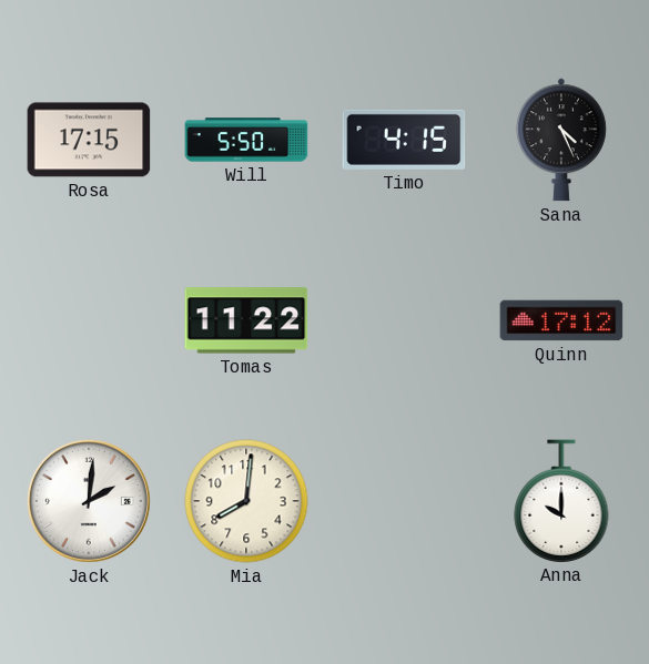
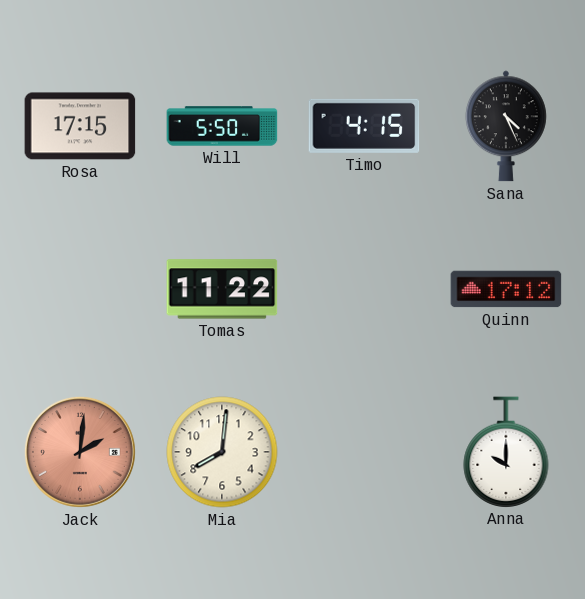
Jack dial: white -> salmon
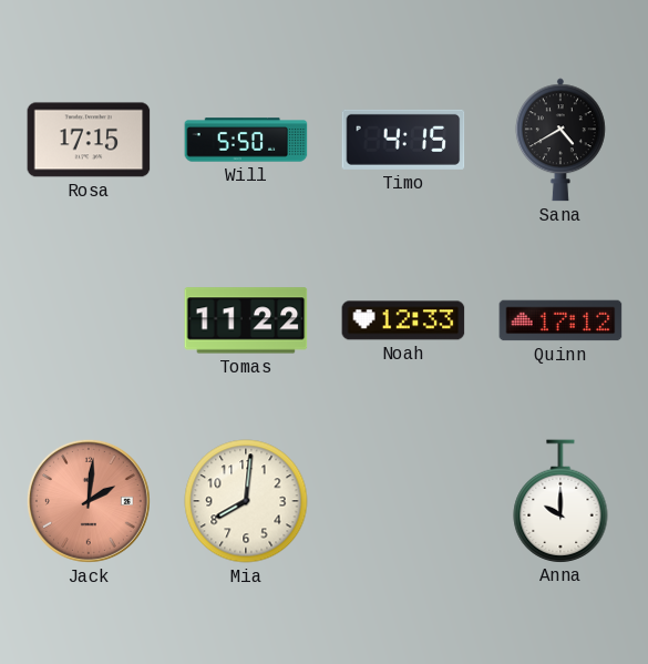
Sana: 4:26 -> 4:40
Noah: none -> 12:33
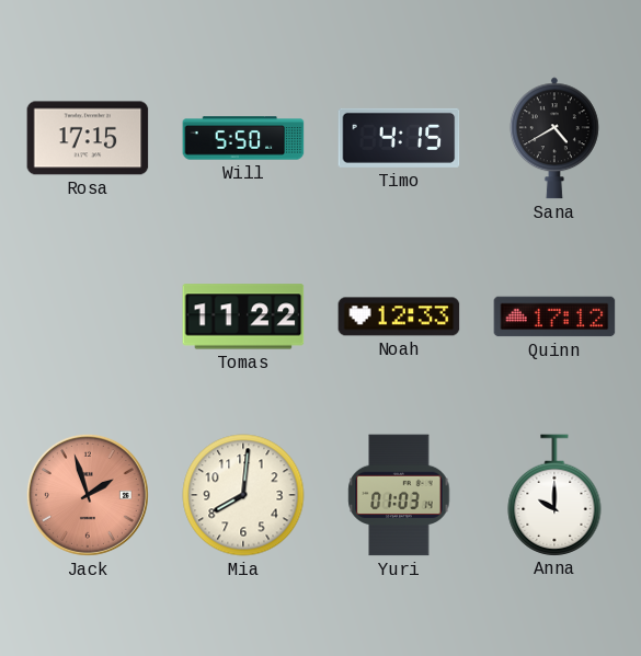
Jack: 2:01 -> 1:57
Yuri: none -> 01:03
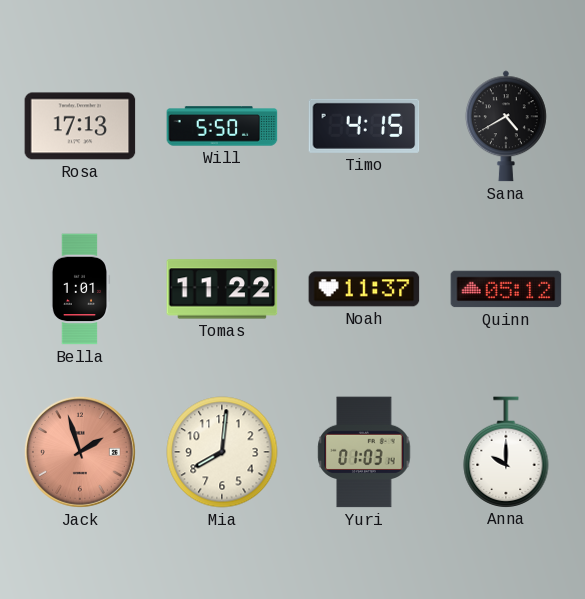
Rosa: 17:15 -> 17:13
Bella: none -> 1:01
Noah: 12:33 -> 11:37
Quinn: 17:12 -> 05:12
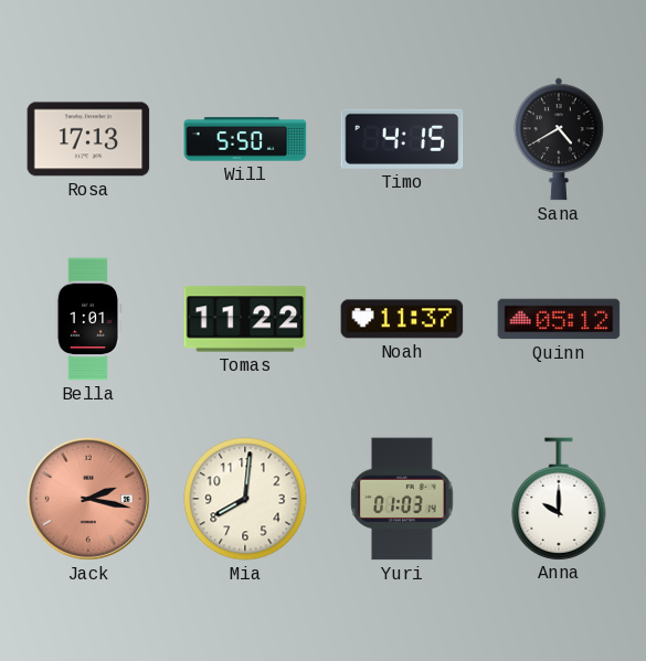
Jack: 1:57 -> 2:17
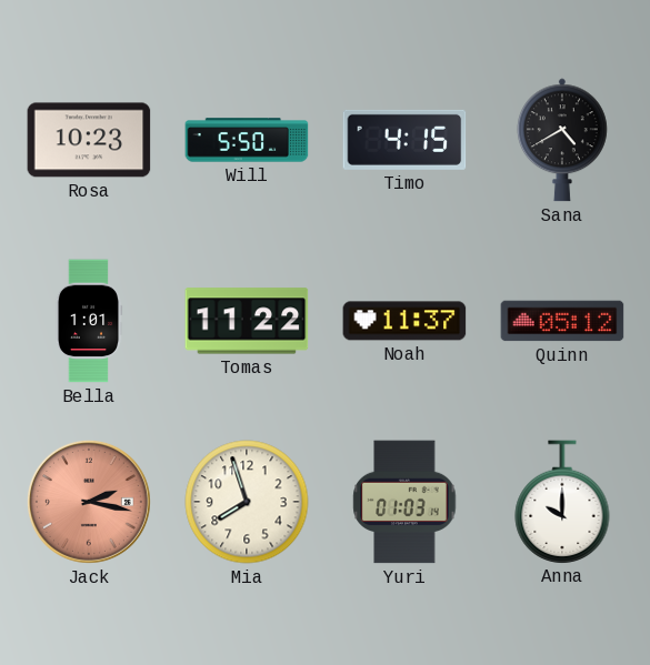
Rosa: 17:13 -> 10:23
Mia: 8:01 -> 7:57
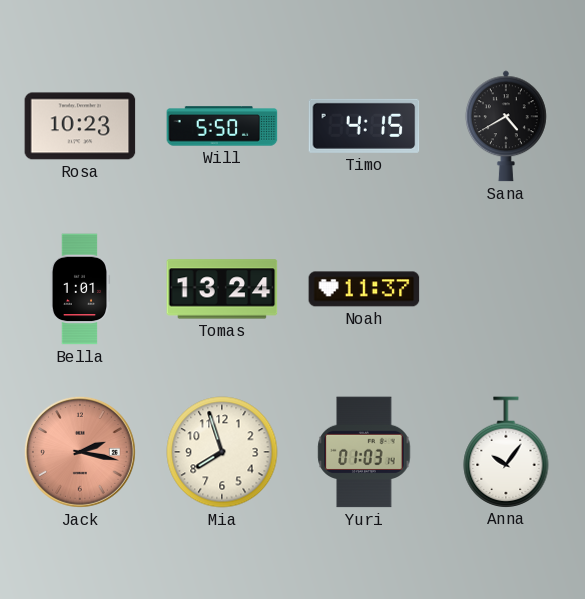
Tomas: 11:22 -> 13:24
Quinn: 05:12 -> none
Anna: 10:00 -> 10:06
